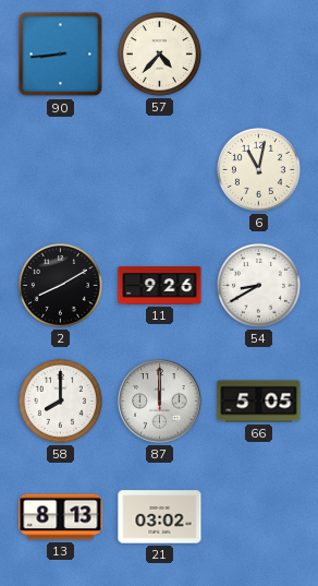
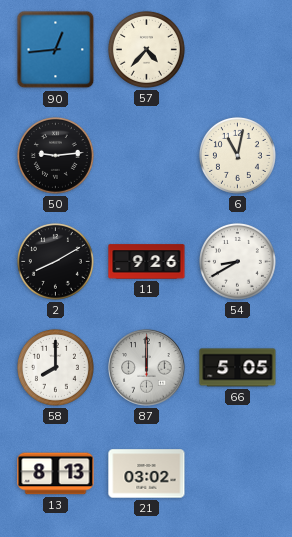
90: 8:44 -> 12:44
50: none -> 9:14
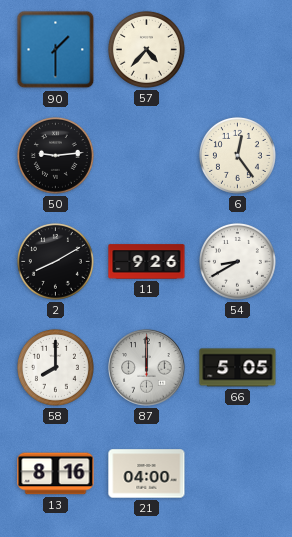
90: 12:44 -> 1:30
6: 11:02 -> 12:24
13: 8:13 -> 8:16
21: 03:02 -> 04:00
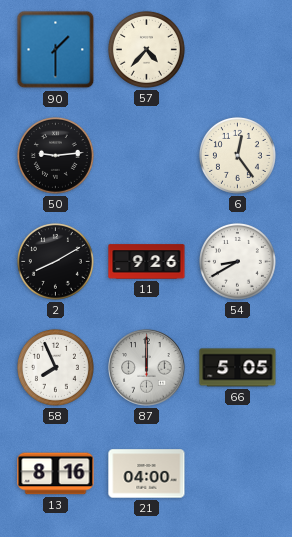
58: 8:00 -> 7:56
